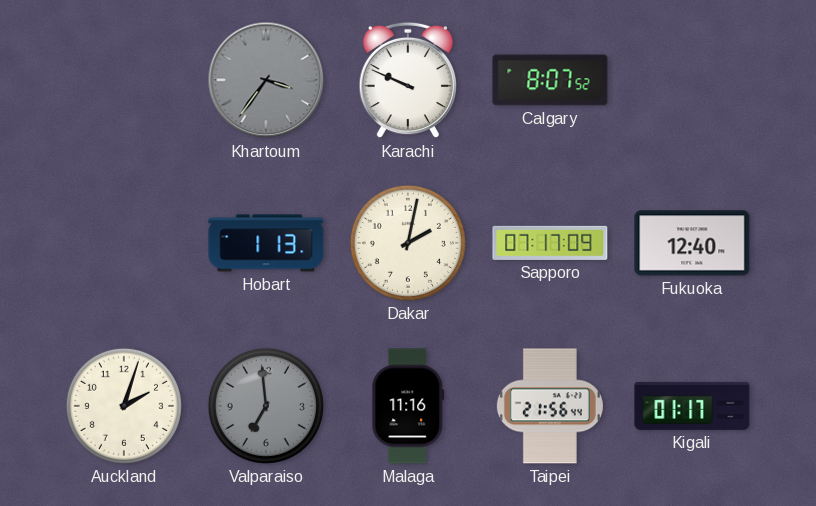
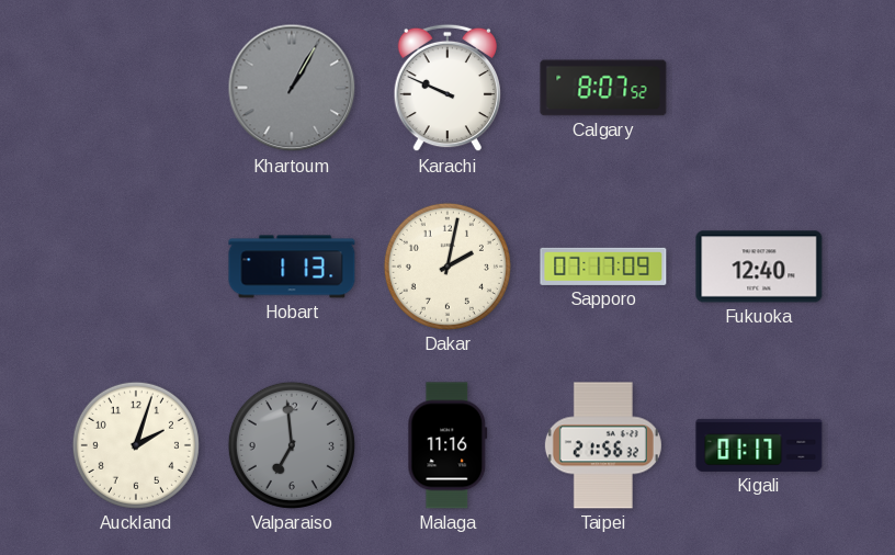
Khartoum: 3:36 -> 1:05
Taipei: 21:56:44 -> 21:56:32
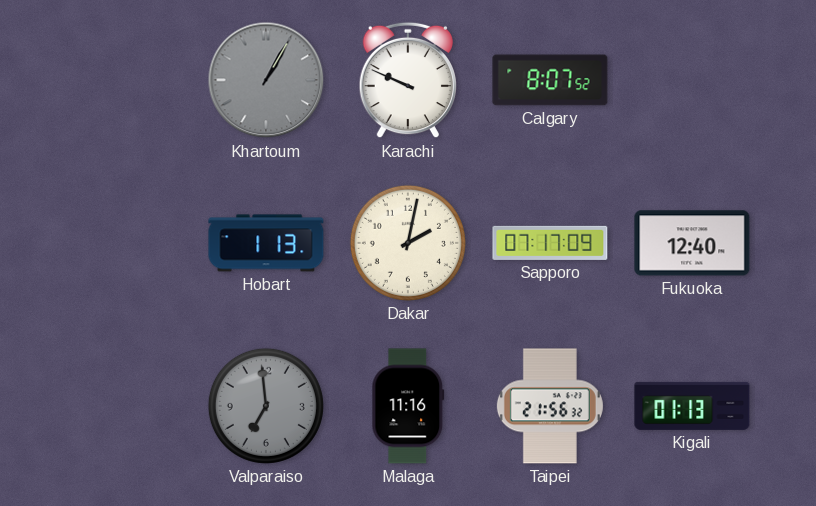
Auckland: 2:03 -> none
Kigali: 01:17 -> 01:13
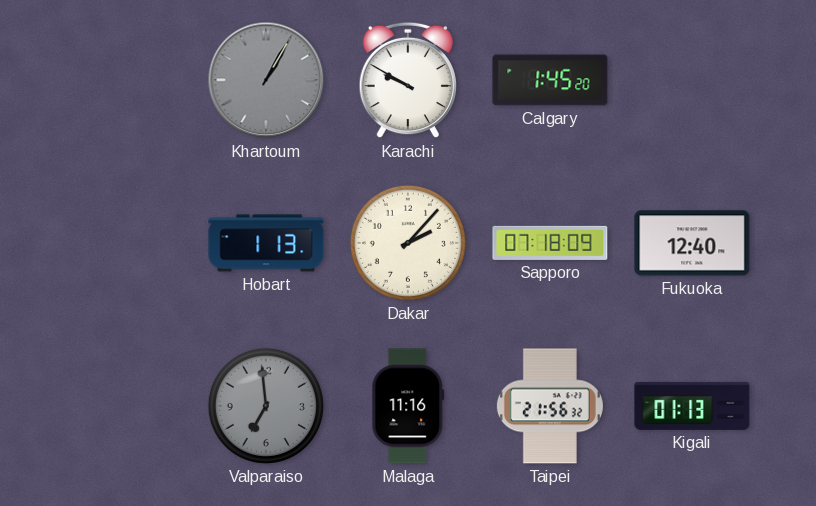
Karachi: 9:49 -> 9:50
Calgary: 8:07 -> 1:45
Dakar: 2:02 -> 2:07
Sapporo: 07:17 -> 07:18
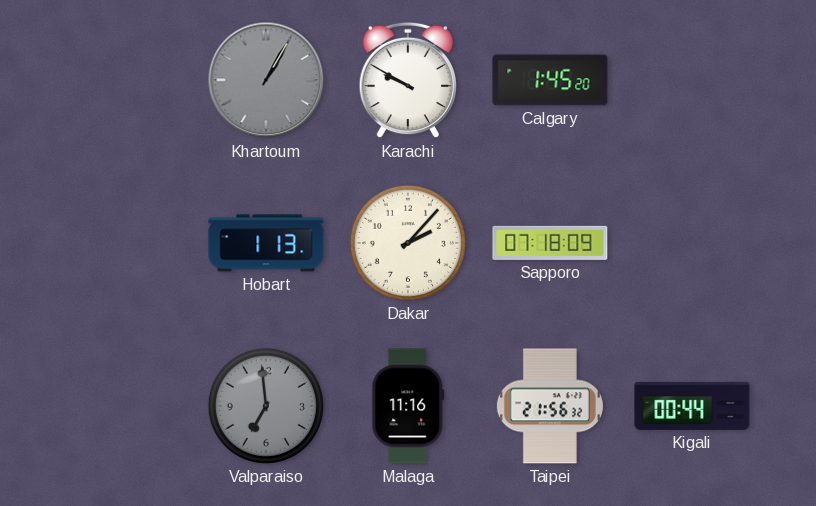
Fukuoka: 12:40 -> none
Kigali: 01:13 -> 00:44
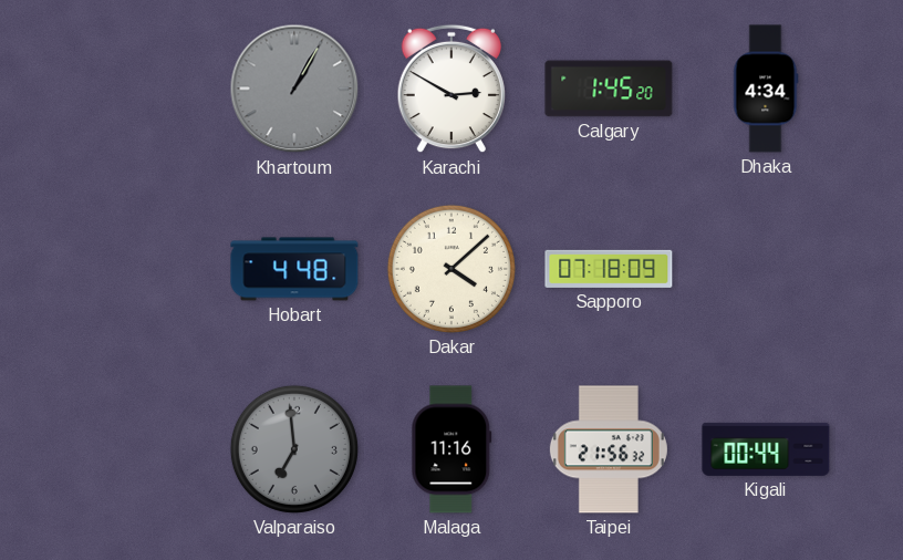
Karachi: 9:50 -> 2:50
Dhaka: none -> 4:34
Hobart: 1:13 -> 4:48
Dakar: 2:07 -> 4:08
